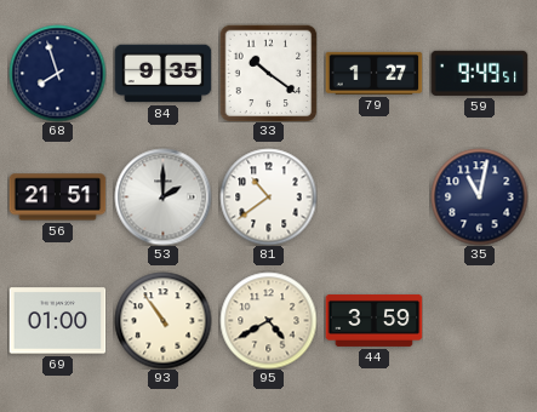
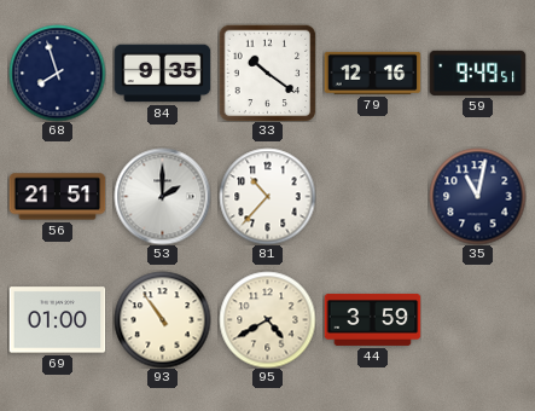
79: 1:27 -> 12:16
81: 10:39 -> 10:37
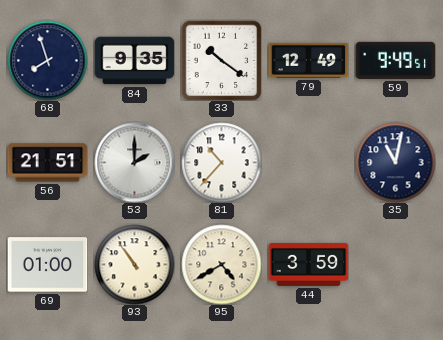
79: 12:16 -> 12:49
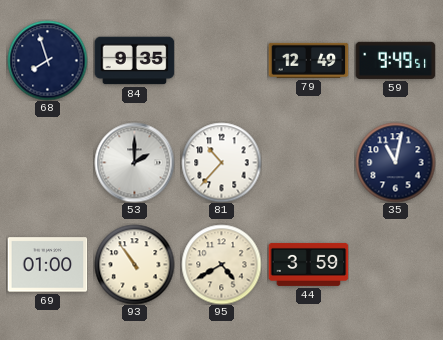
33: 10:21 -> none
56: 21:51 -> none
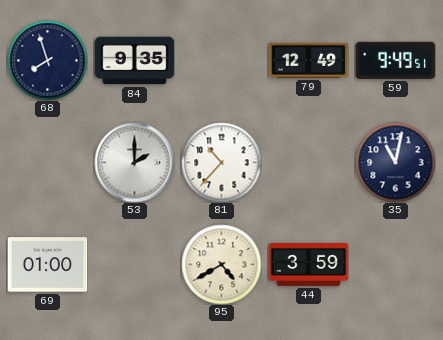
93: 10:54 -> none
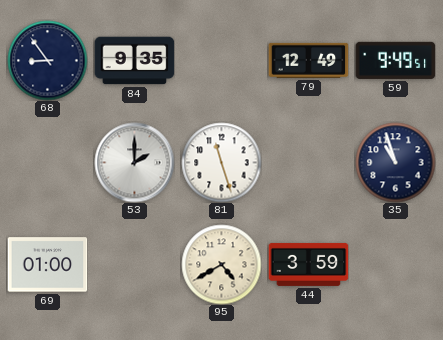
68: 7:57 -> 8:54
81: 10:37 -> 11:27
35: 11:02 -> 10:57
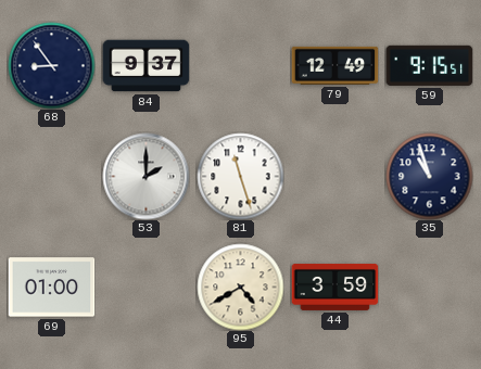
84: 9:35 -> 9:37
59: 9:49 -> 9:15
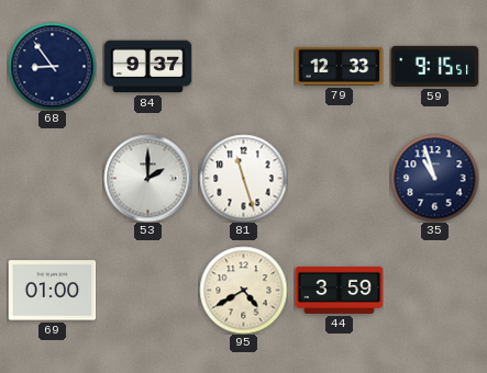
79: 12:49 -> 12:33
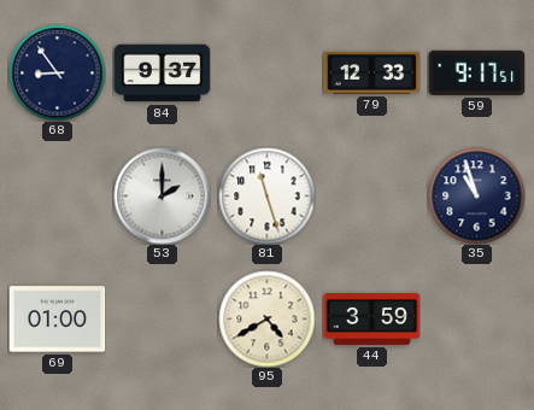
59: 9:15 -> 9:17
